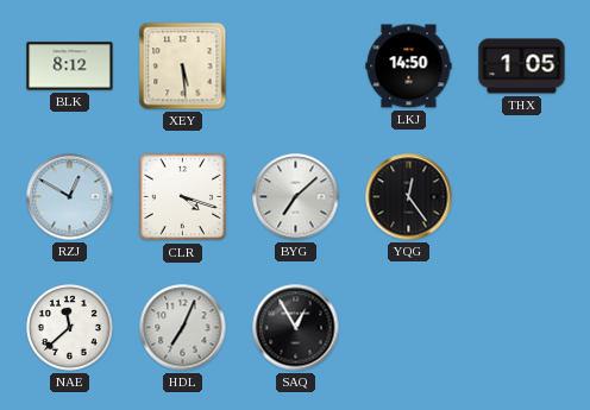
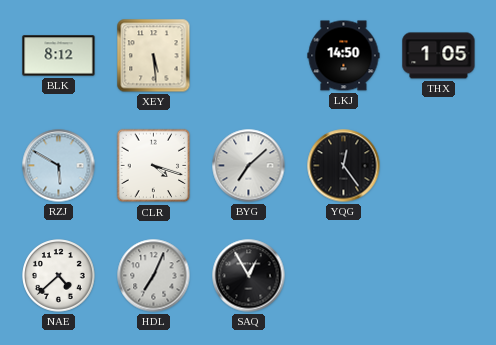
RZJ: 12:50 -> 5:50
NAE: 11:38 -> 4:38
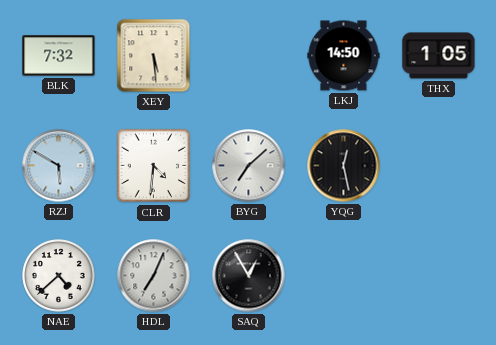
BLK: 8:12 -> 7:32
CLR: 4:18 -> 4:31
YQG: 12:24 -> 12:28
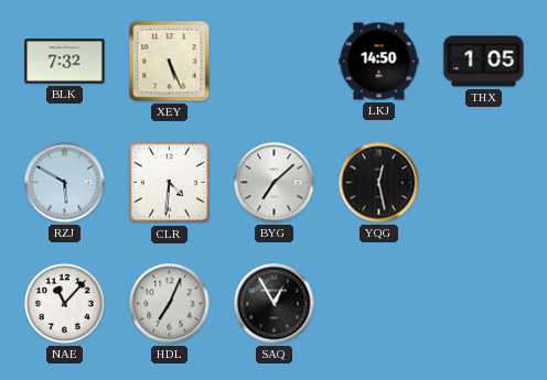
XEY: 5:29 -> 5:26
NAE: 4:38 -> 11:07
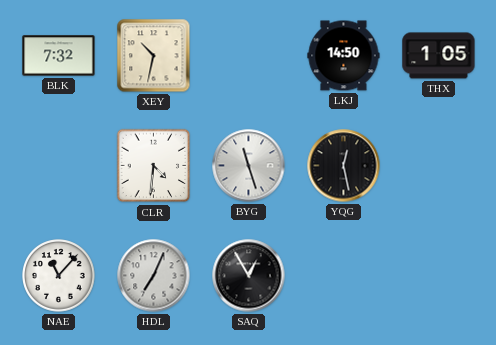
XEY: 5:26 -> 10:32
RZJ: 5:50 -> none
BYG: 7:08 -> 11:27
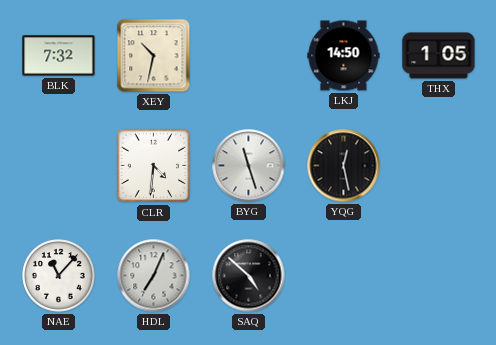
SAQ: 12:55 -> 4:52
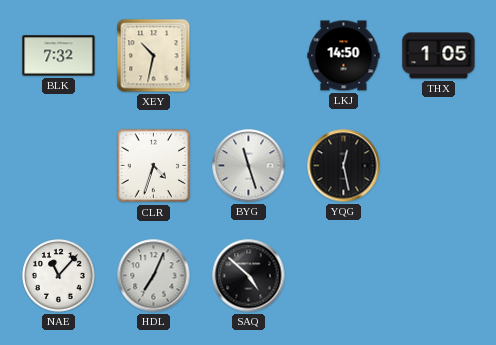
CLR: 4:31 -> 4:33
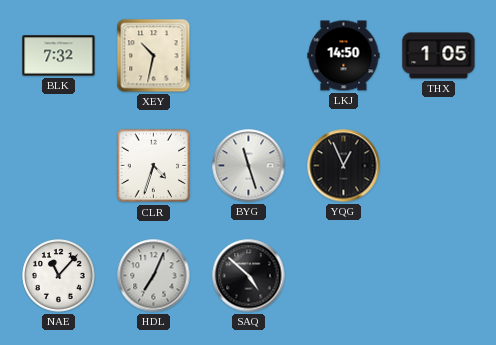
YQG: 12:28 -> 12:56
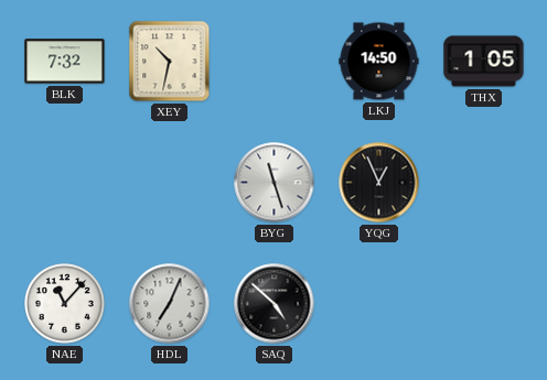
CLR: 4:33 -> none
